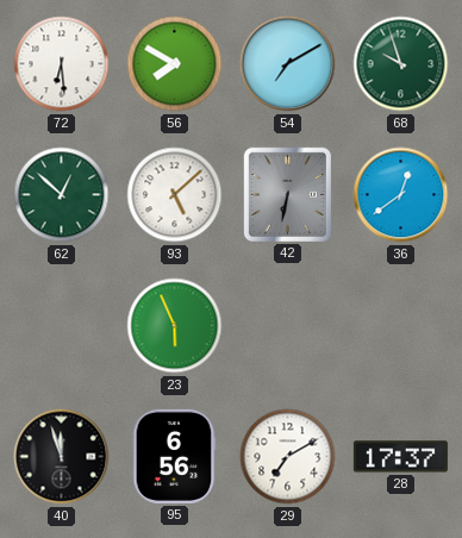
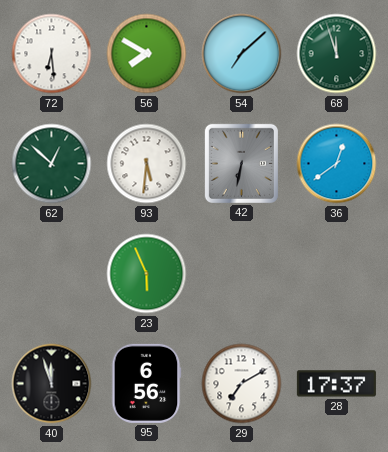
54: 7:10 -> 7:08
68: 9:57 -> 11:57
93: 5:08 -> 5:31
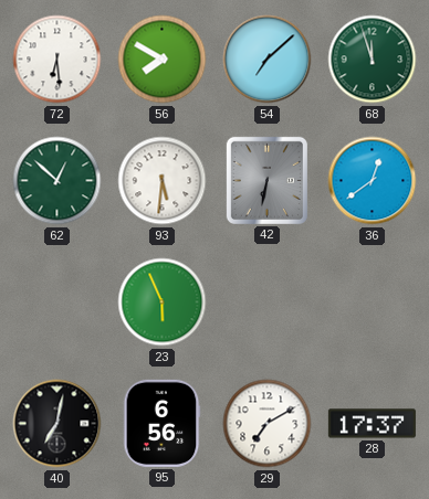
40: 11:57 -> 7:02
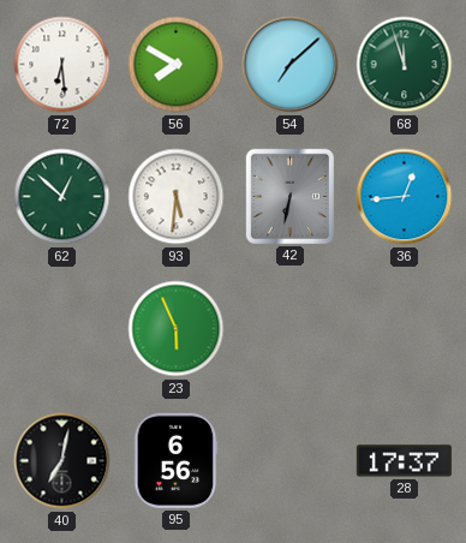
36: 12:39 -> 12:44
29: 7:10 -> none
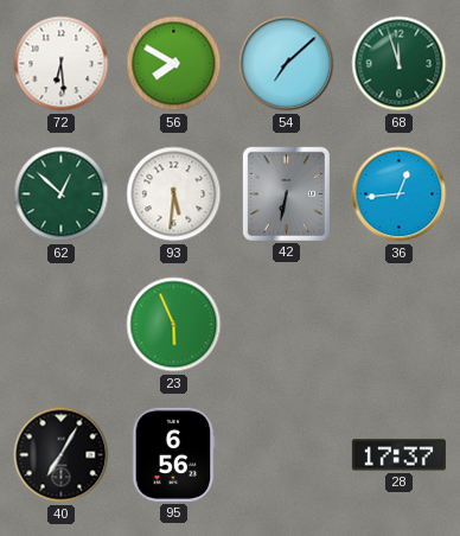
40: 7:02 -> 7:05
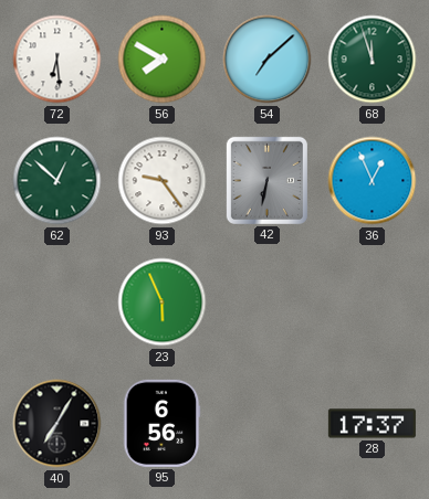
93: 5:31 -> 9:24
36: 12:44 -> 12:56
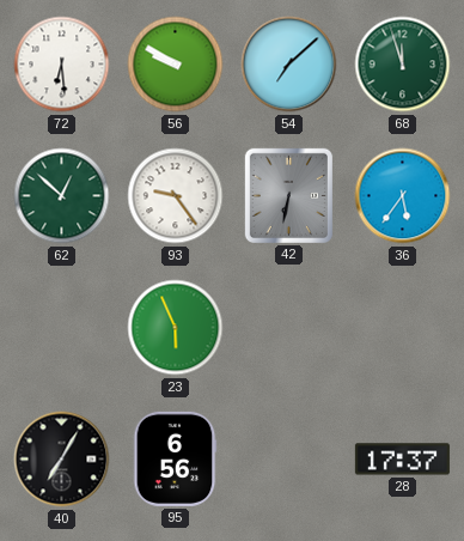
56: 7:50 -> 9:50
36: 12:56 -> 5:36
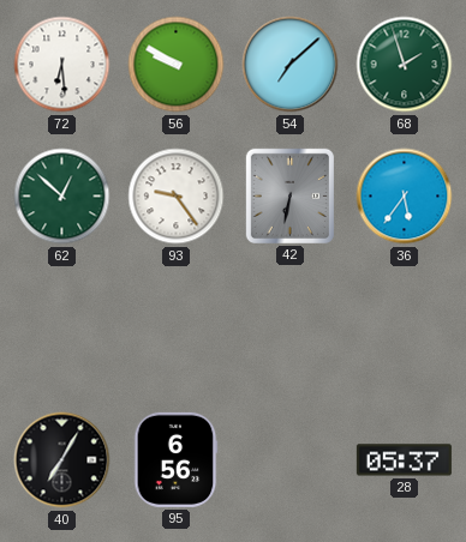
68: 11:57 -> 1:57
23: 5:56 -> none
28: 17:37 -> 05:37
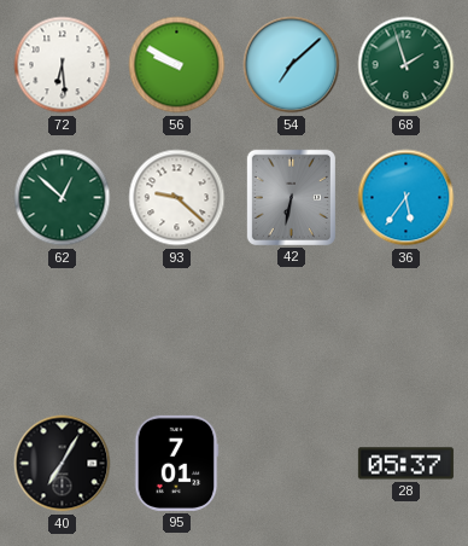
93: 9:24 -> 9:22
95: 6:56 -> 7:01
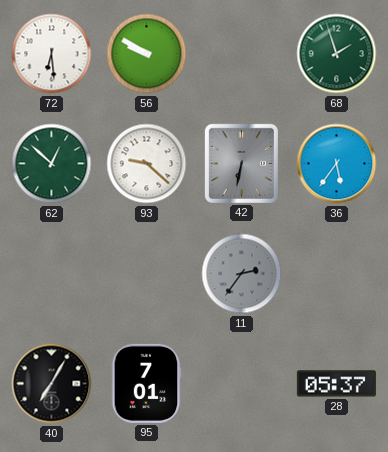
54: 7:08 -> none
11: none -> 2:36
